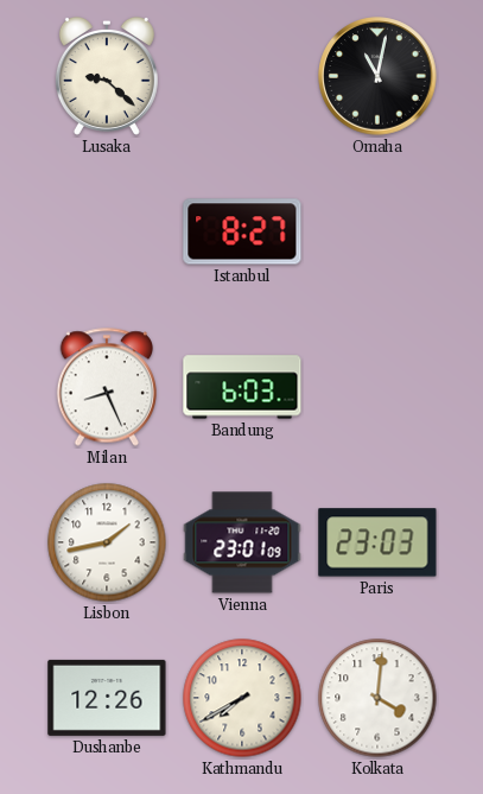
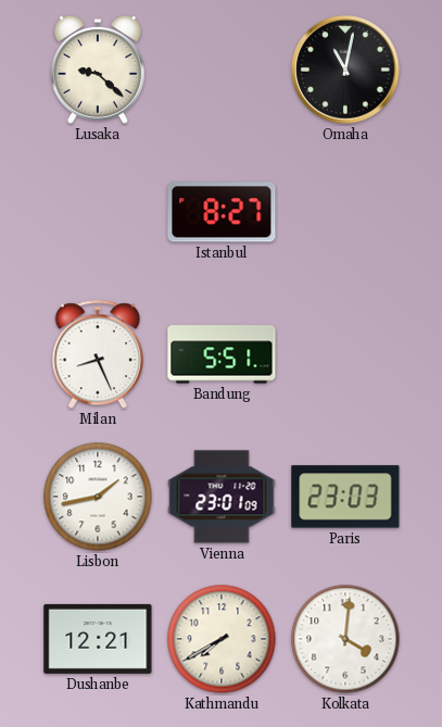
Bandung: 6:03 -> 5:51
Dushanbe: 12:26 -> 12:21
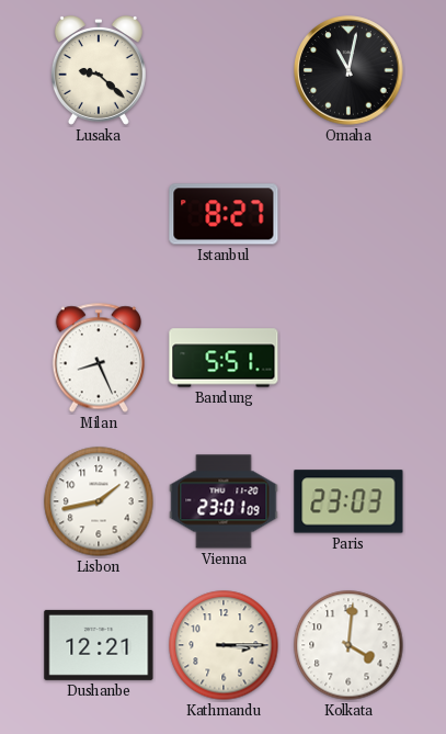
Kathmandu: 7:40 -> 3:15
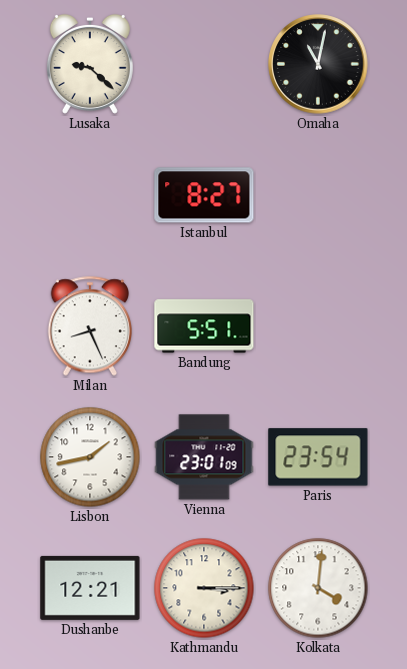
Paris: 23:03 -> 23:54
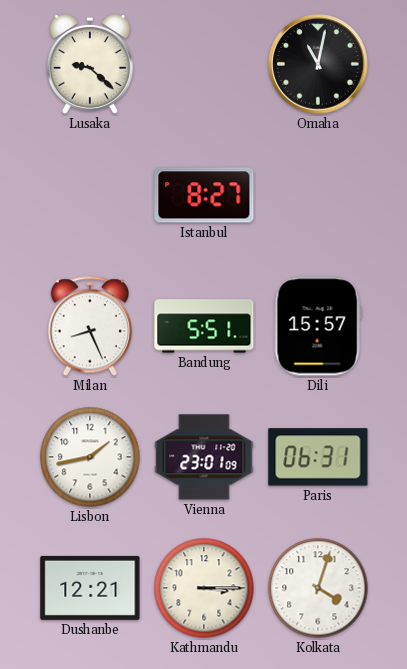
Dili: none -> 15:57
Paris: 23:54 -> 06:31
Kolkata: 4:01 -> 4:03
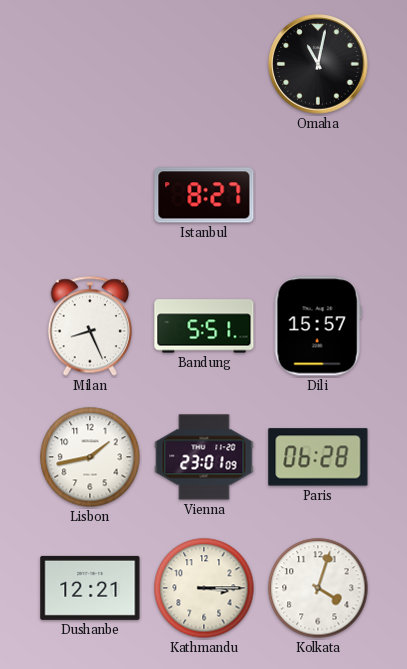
Lusaka: 9:22 -> none
Paris: 06:31 -> 06:28
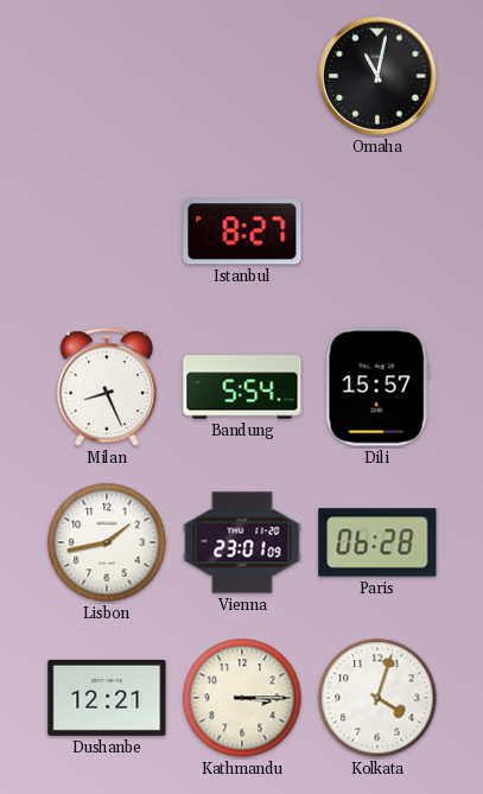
Bandung: 5:51 -> 5:54
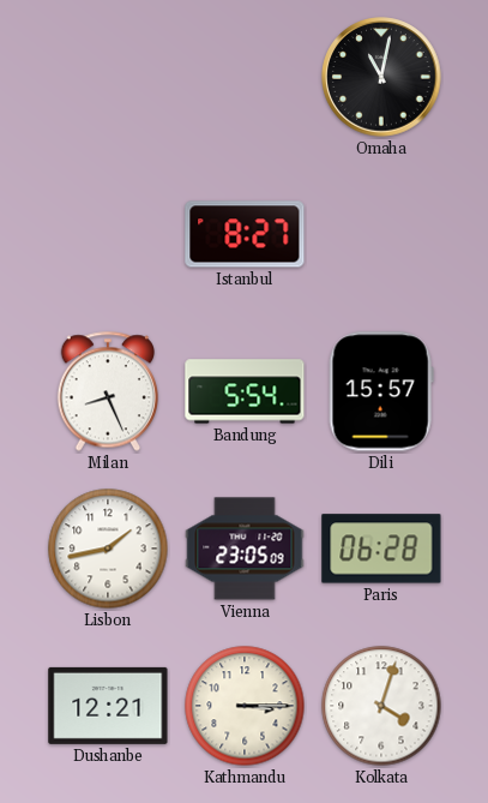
Vienna: 23:01 -> 23:05
